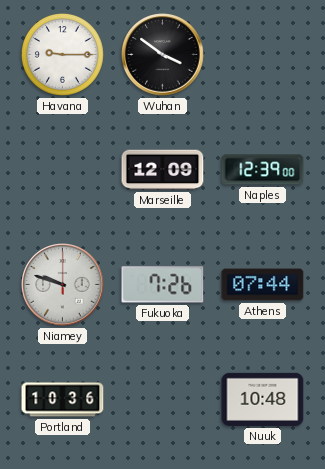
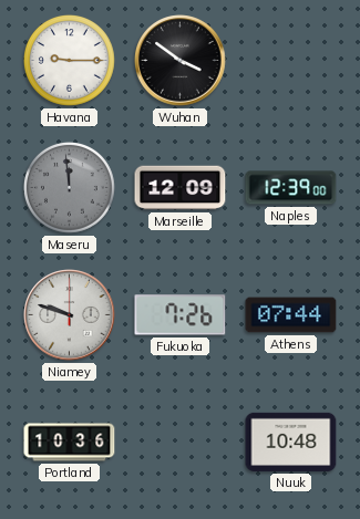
Maseru: none -> 11:59
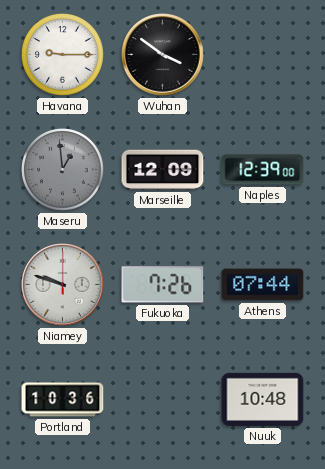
Maseru: 11:59 -> 12:59
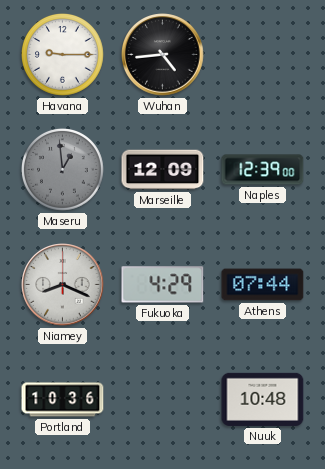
Wuhan: 3:51 -> 4:44
Niamey: 9:48 -> 8:19
Fukuoka: 7:26 -> 4:29
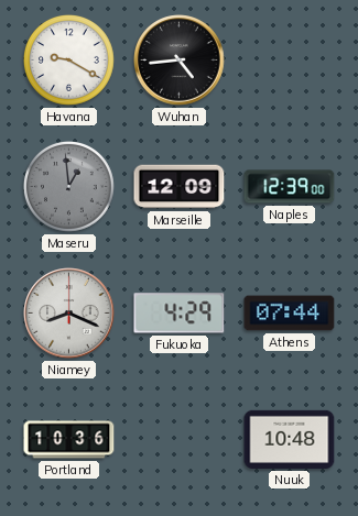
Havana: 9:15 -> 9:20
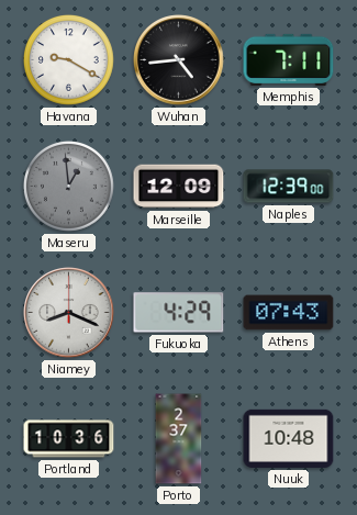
Memphis: none -> 7:11
Athens: 07:44 -> 07:43
Porto: none -> 2:37
